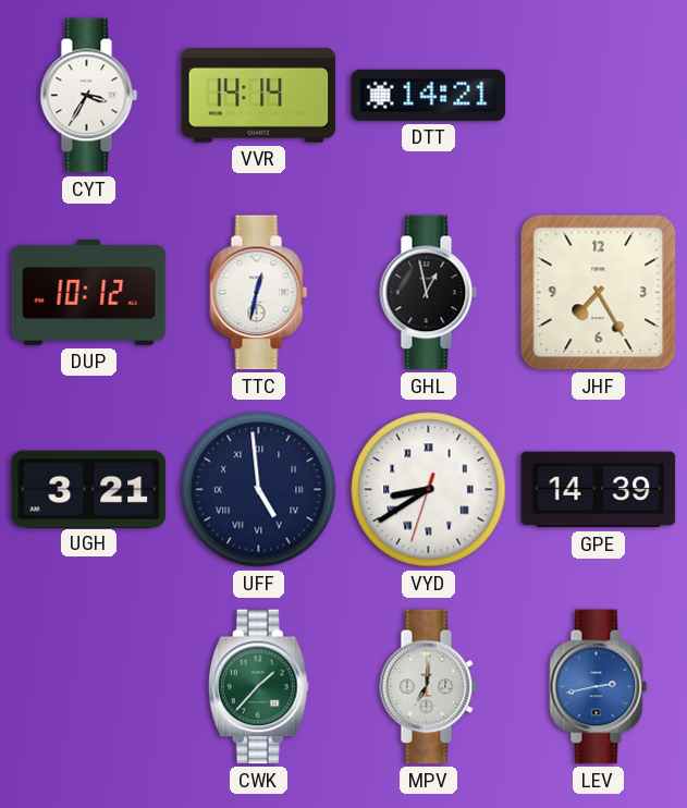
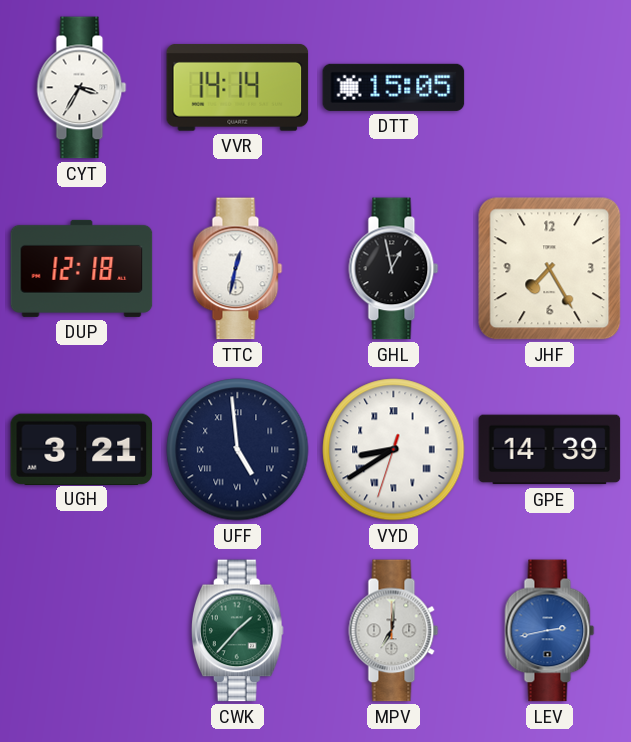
DTT: 14:21 -> 15:05
DUP: 10:12 -> 12:18
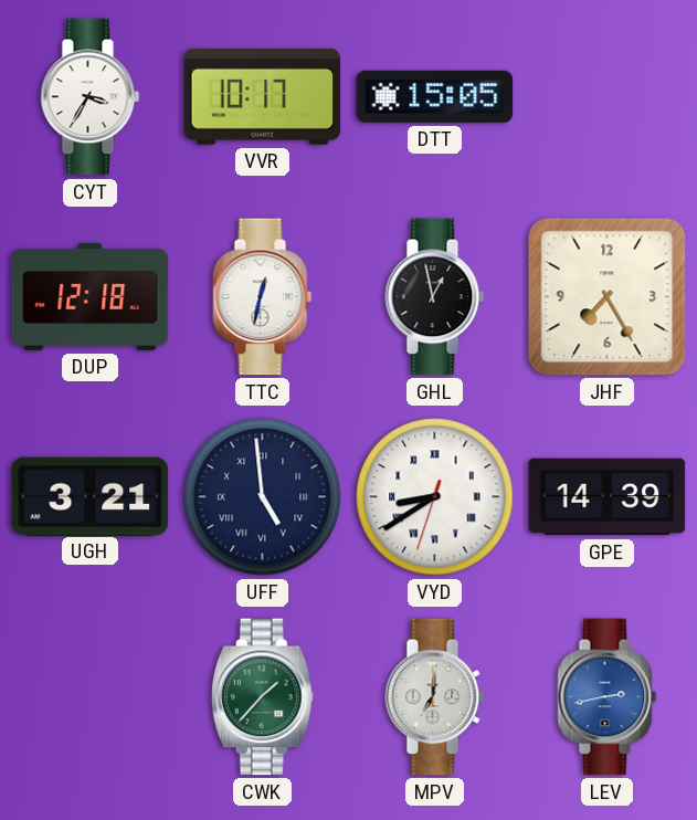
VVR: 14:14 -> 10:17
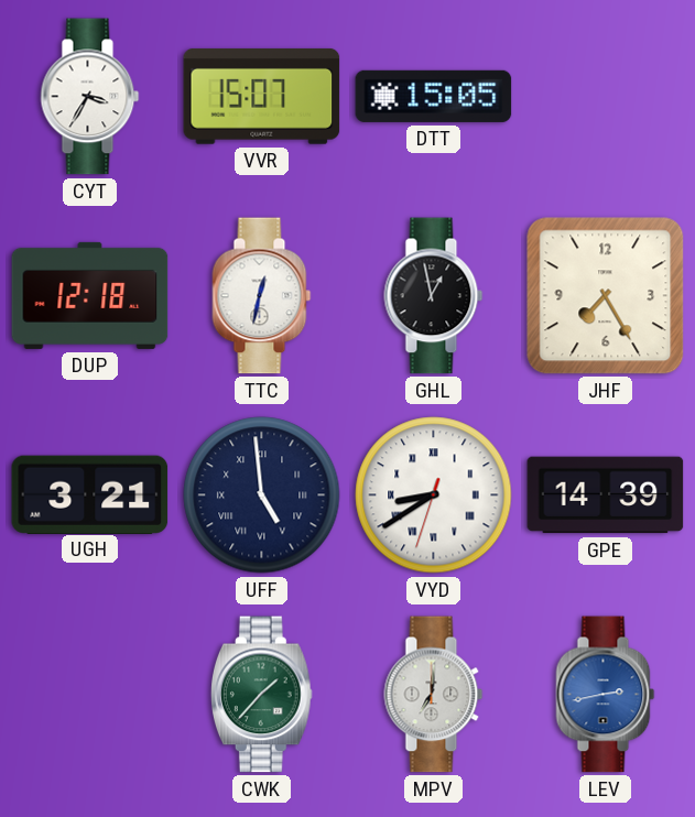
VVR: 10:17 -> 15:07
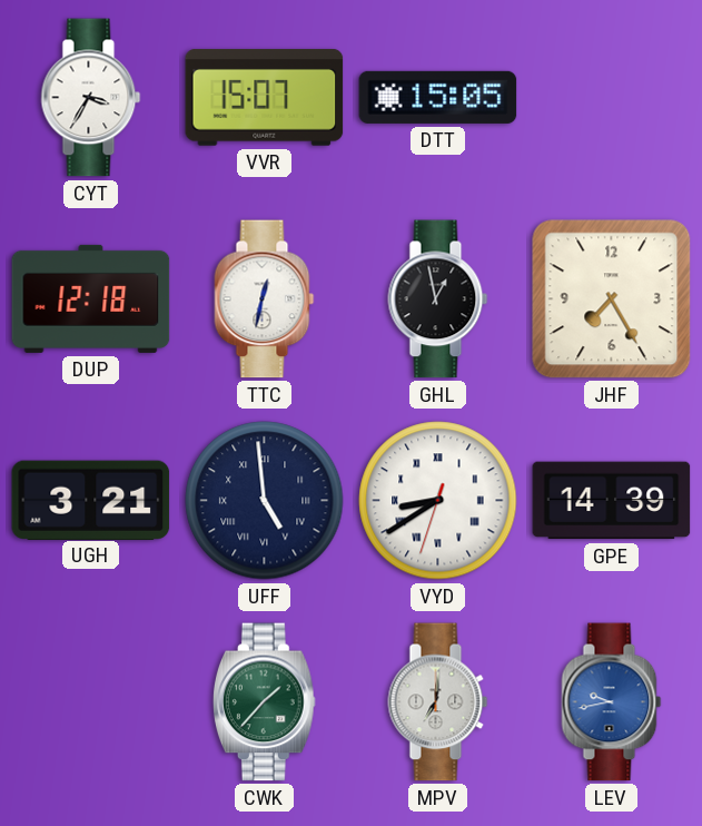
LEV: 2:43 -> 9:43
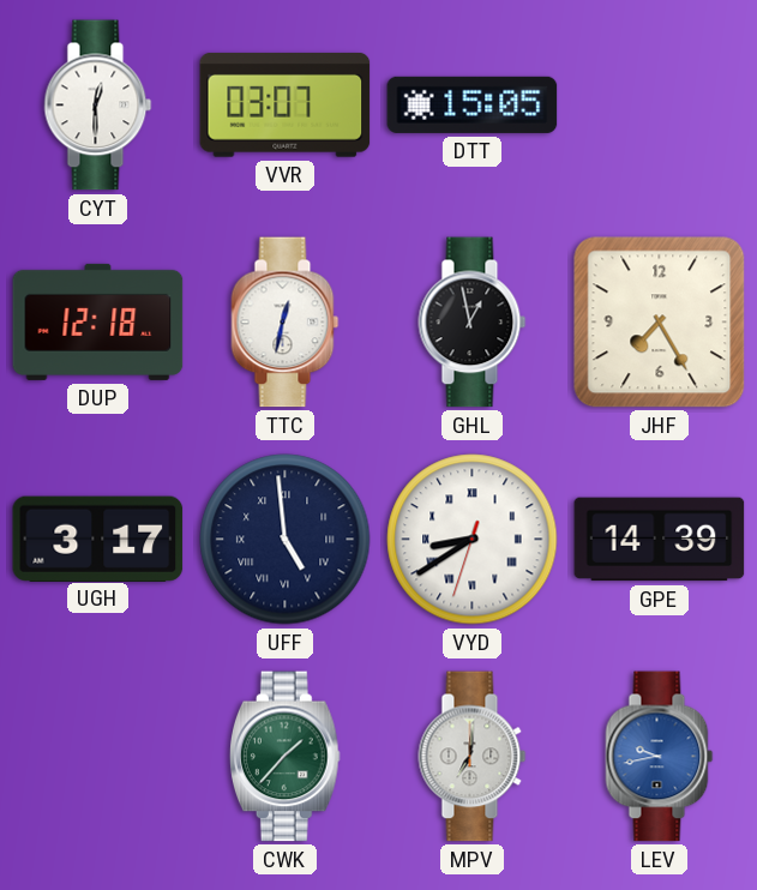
CYT: 3:35 -> 12:30
VVR: 15:07 -> 03:07
UGH: 3:21 -> 3:17
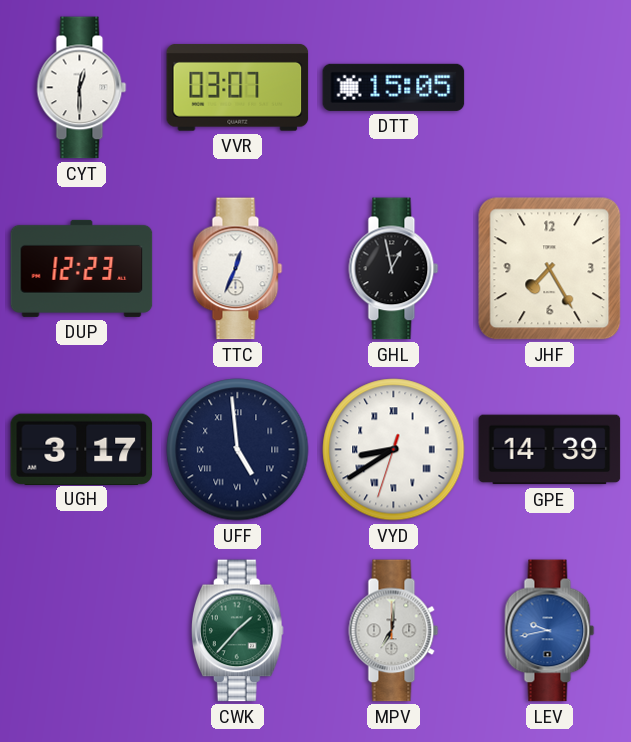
DUP: 12:18 -> 12:23
TTC: 12:32 -> 12:34
